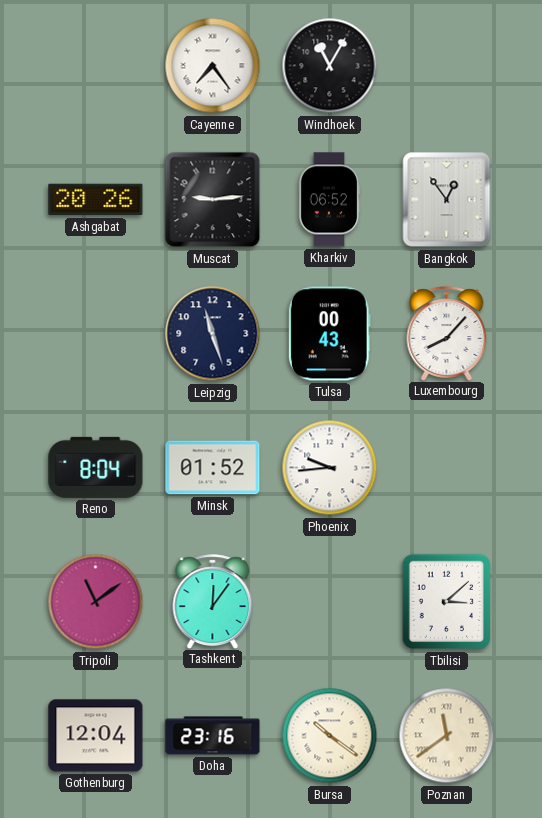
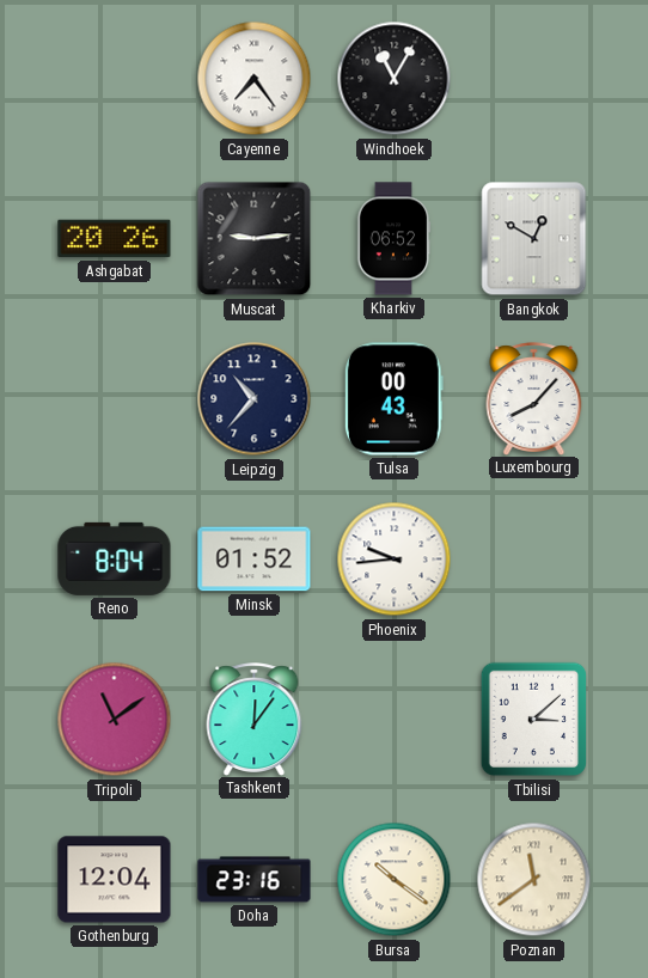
Bangkok: 12:54 -> 12:50
Leipzig: 11:27 -> 10:37
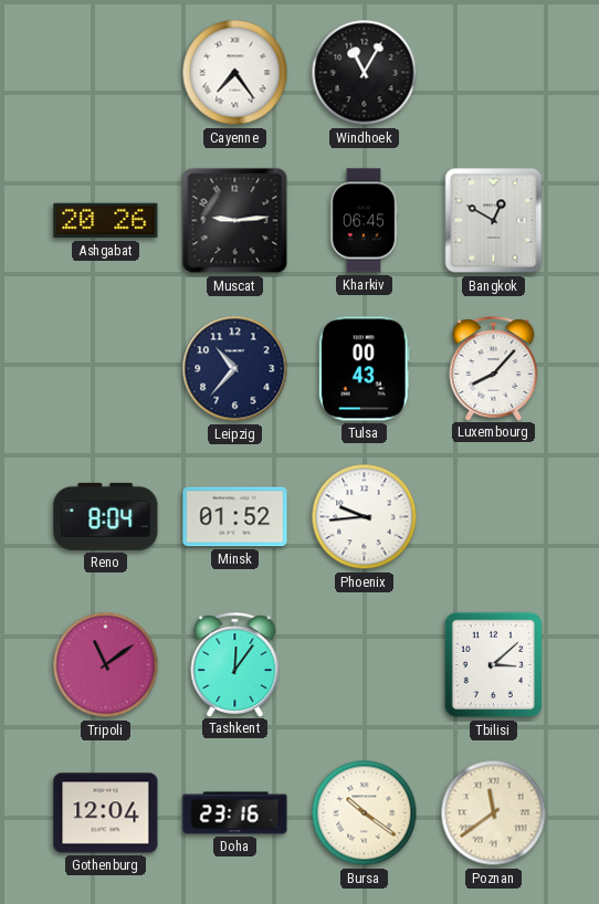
Kharkiv: 06:52 -> 06:45
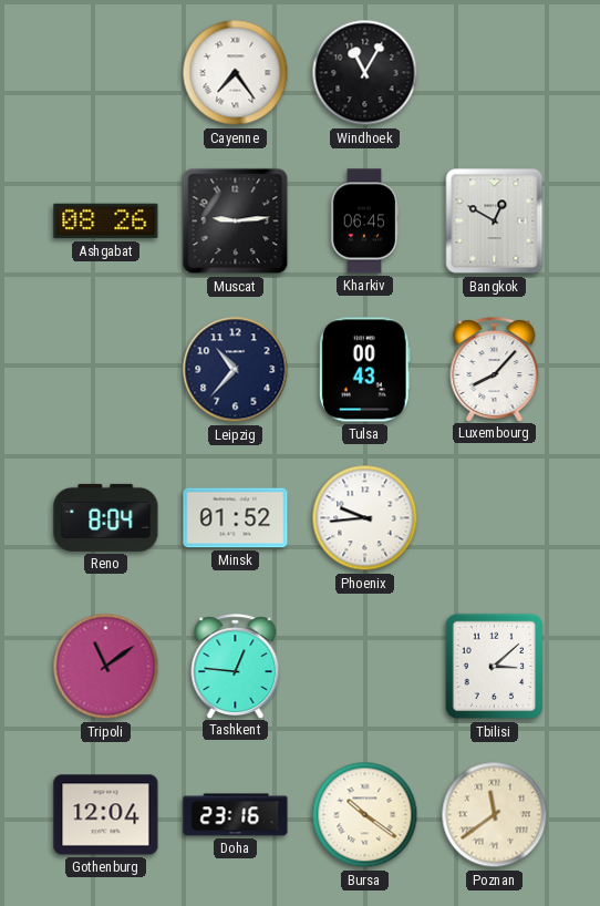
Ashgabat: 20:26 -> 08:26
Tashkent: 12:06 -> 12:46
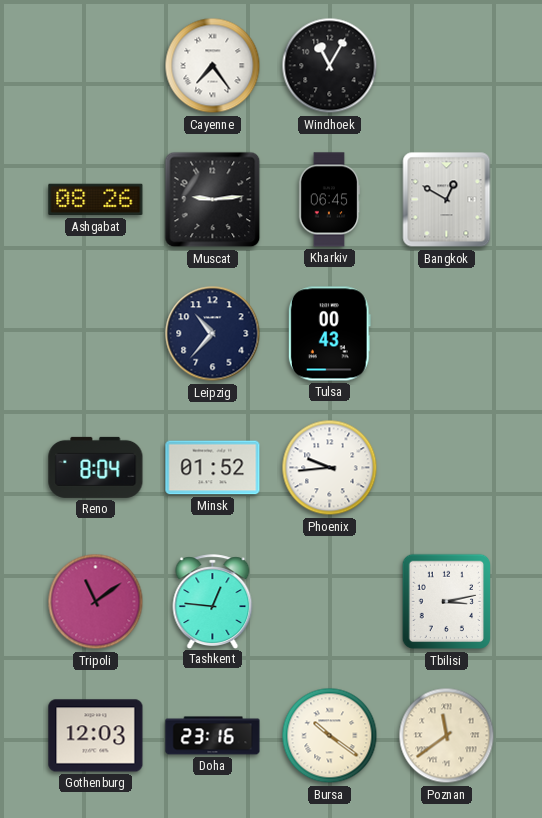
Luxembourg: 8:07 -> none
Tbilisi: 3:08 -> 3:13
Gothenburg: 12:04 -> 12:03
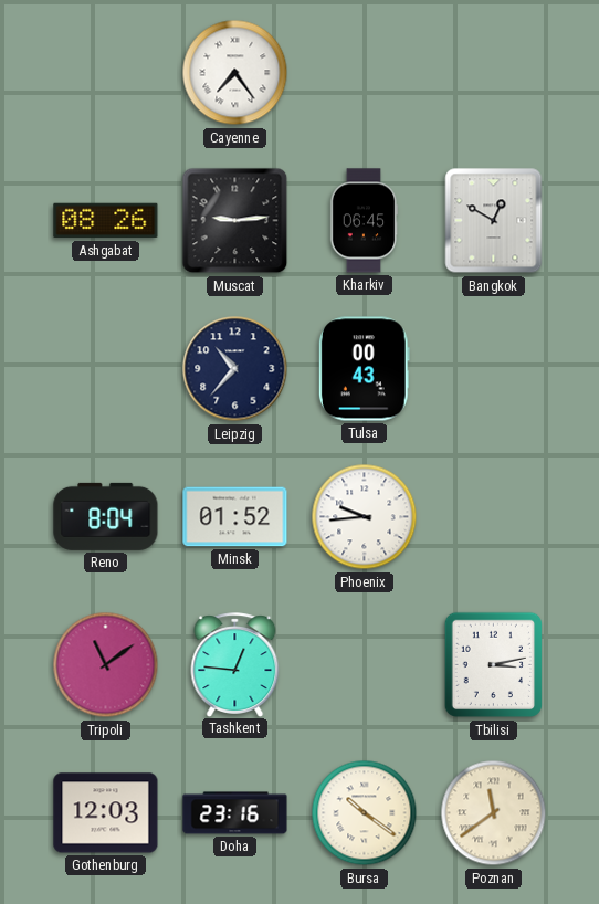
Windhoek: 11:05 -> none
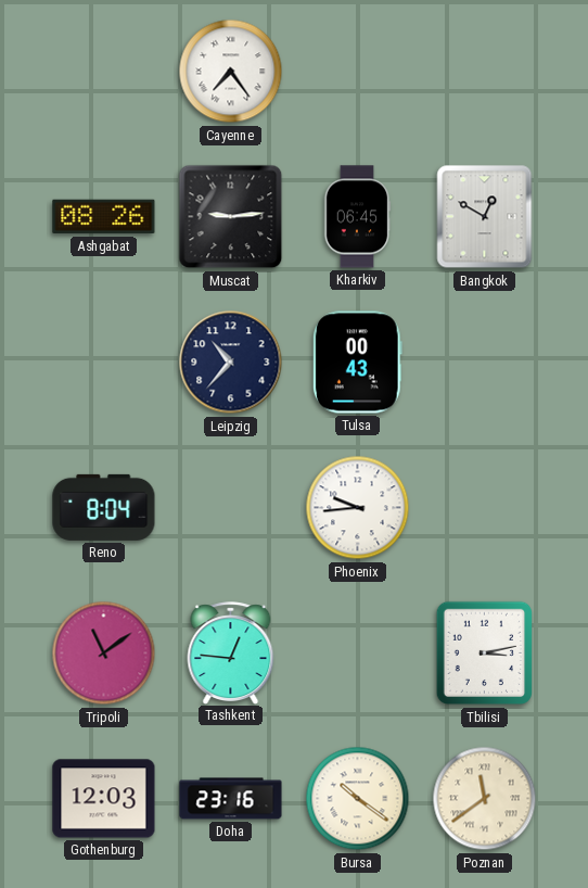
Minsk: 01:52 -> none
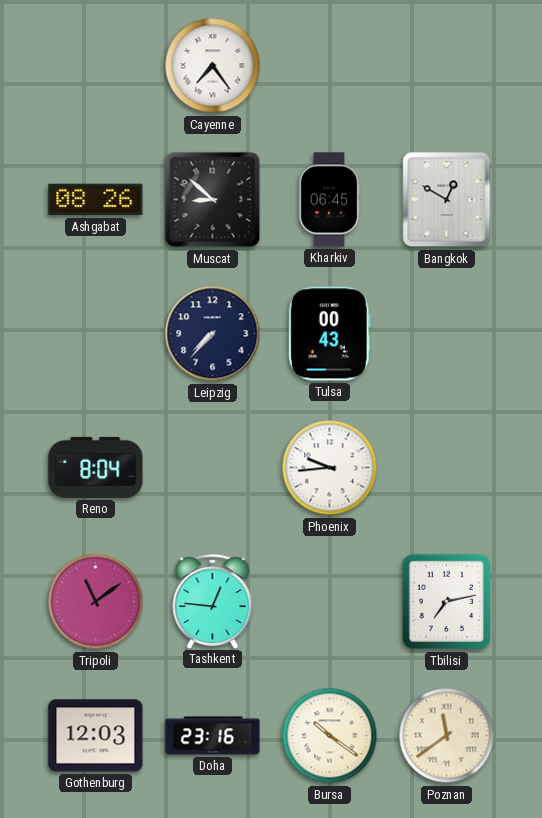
Muscat: 9:14 -> 8:52
Leipzig: 10:37 -> 7:37
Tbilisi: 3:13 -> 7:13
